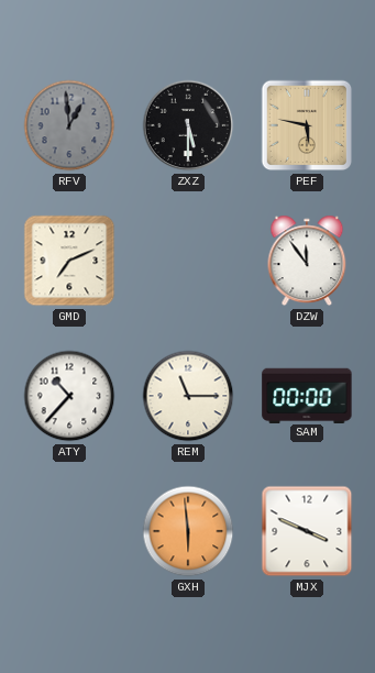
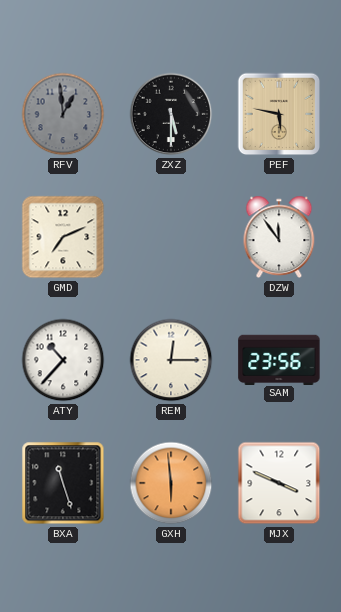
REM: 11:15 -> 12:15
SAM: 00:00 -> 23:56
BXA: none -> 11:27
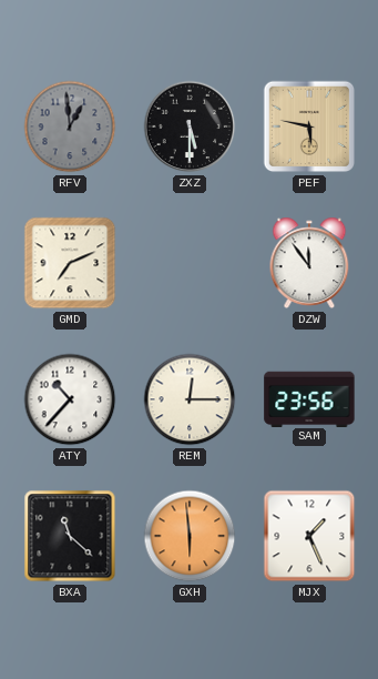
BXA: 11:27 -> 11:22
MJX: 3:49 -> 1:26
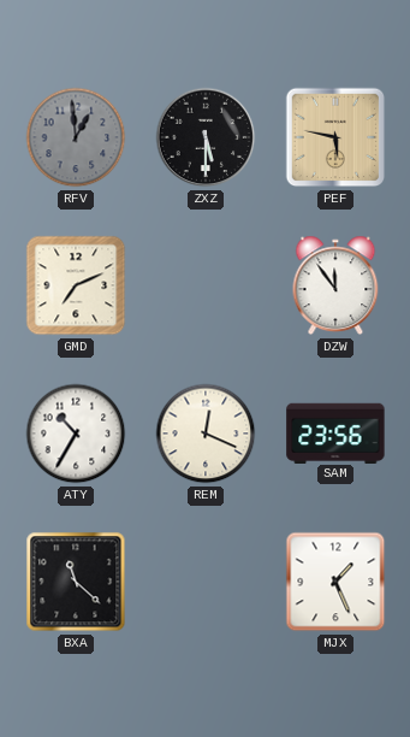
ATY: 10:37 -> 10:35
REM: 12:15 -> 12:19
GXH: 5:59 -> none
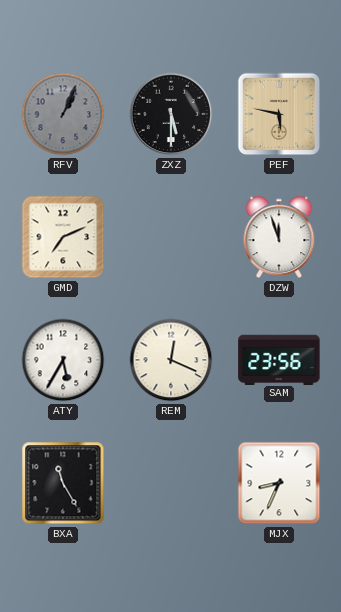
RFV: 12:59 -> 1:04
DZW: 11:54 -> 11:57
ATY: 10:35 -> 5:35
BXA: 11:22 -> 11:25
MJX: 1:26 -> 8:34
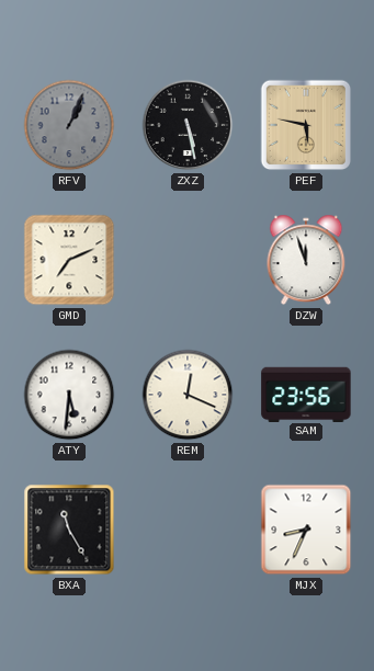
ZXZ: 5:30 -> 5:28
ATY: 5:35 -> 5:31
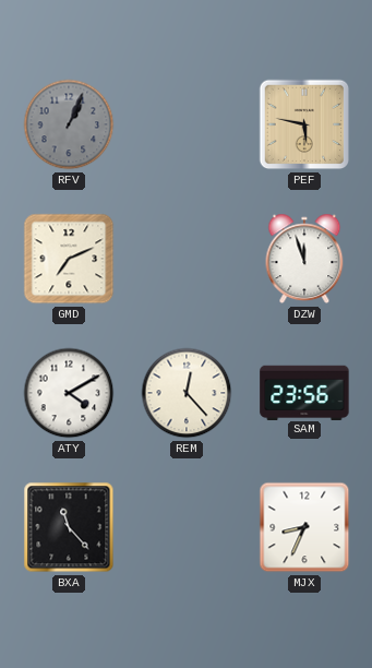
ZXZ: 5:28 -> none
ATY: 5:31 -> 4:10
REM: 12:19 -> 12:23
BXA: 11:25 -> 11:23
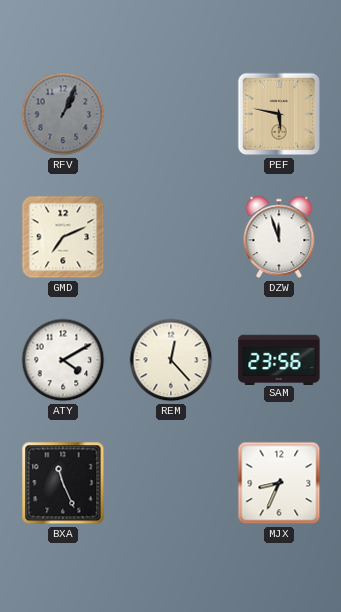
BXA: 11:23 -> 11:26
